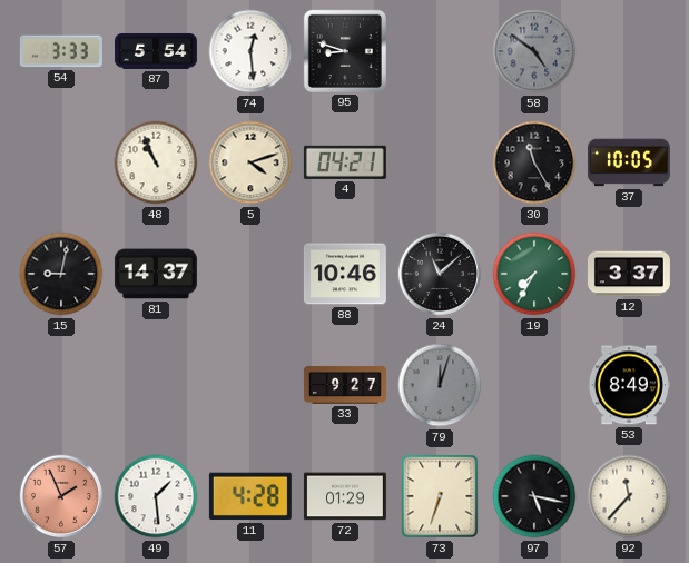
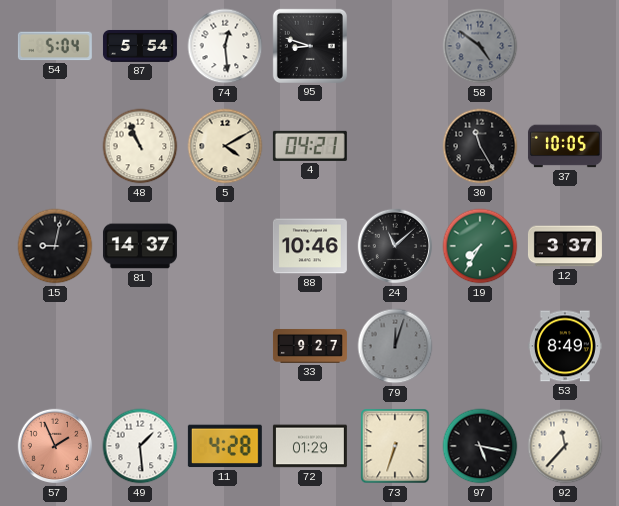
54: 3:33 -> 5:04
5: 4:12 -> 4:10
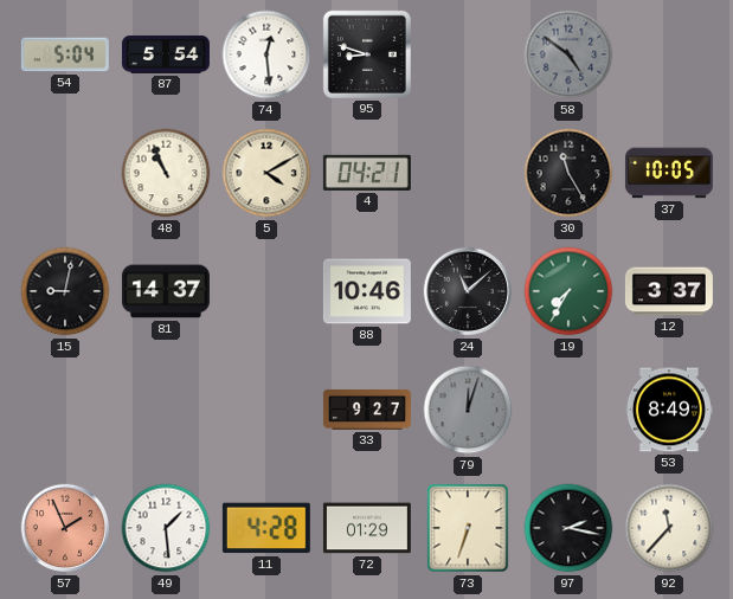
97: 5:17 -> 2:17
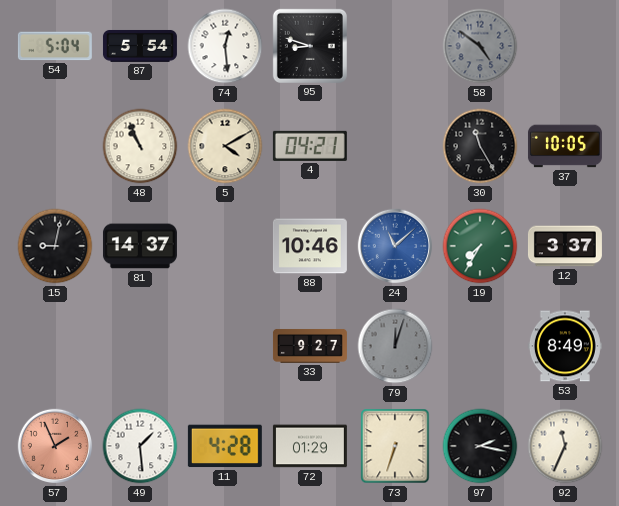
24 dial: black -> blue
92: 11:37 -> 11:34
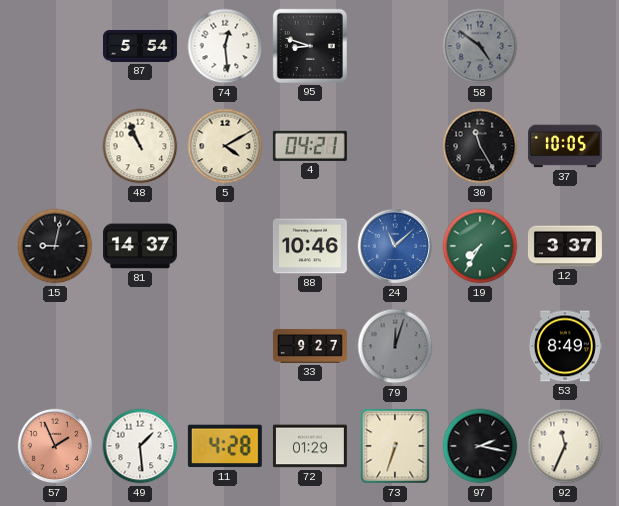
54: 5:04 -> none
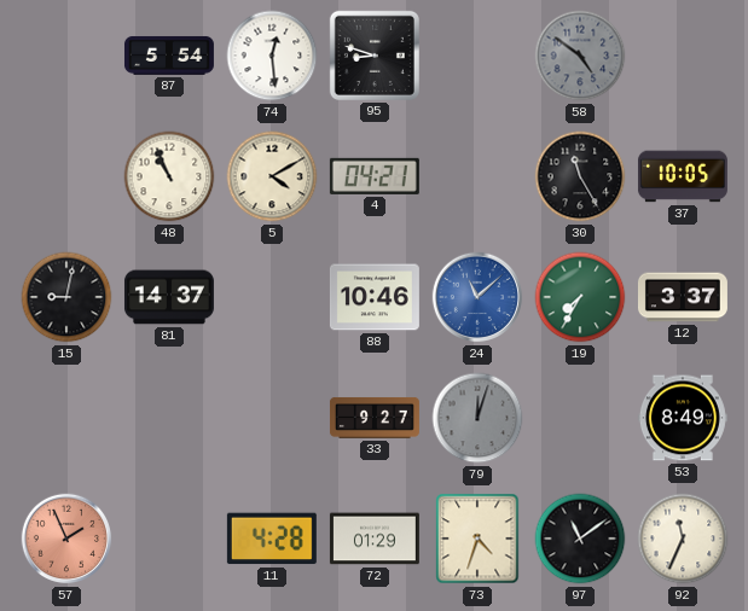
49: 1:29 -> none
73: 6:33 -> 4:33
97: 2:17 -> 11:09
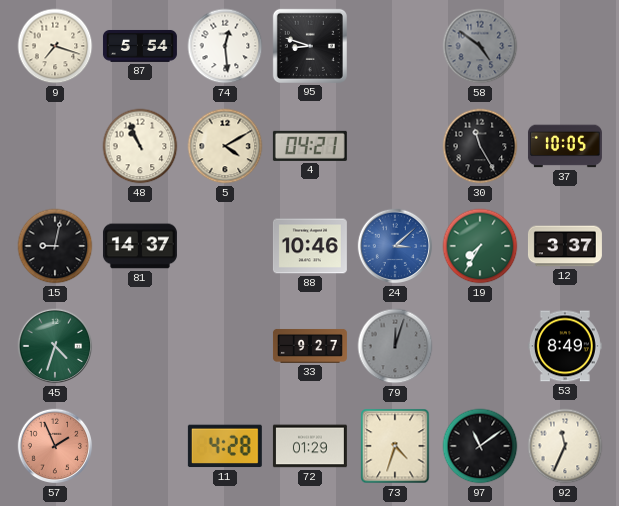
9: none -> 7:18
24: 11:08 -> 3:08
45: none -> 4:33
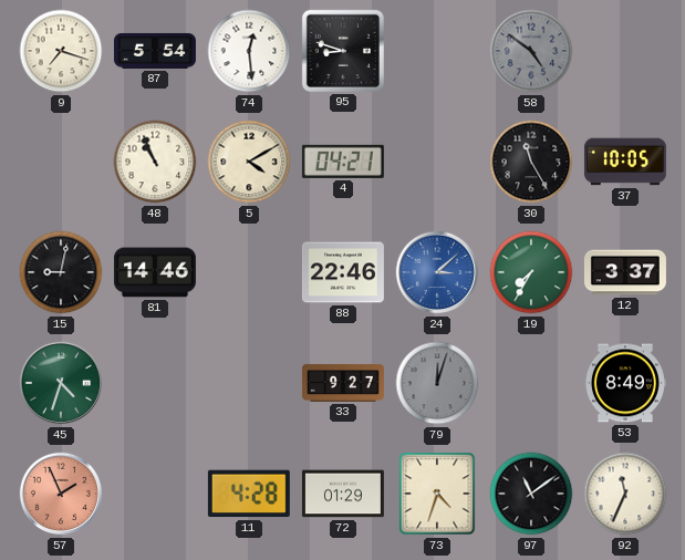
81: 14:37 -> 14:46
88: 10:46 -> 22:46
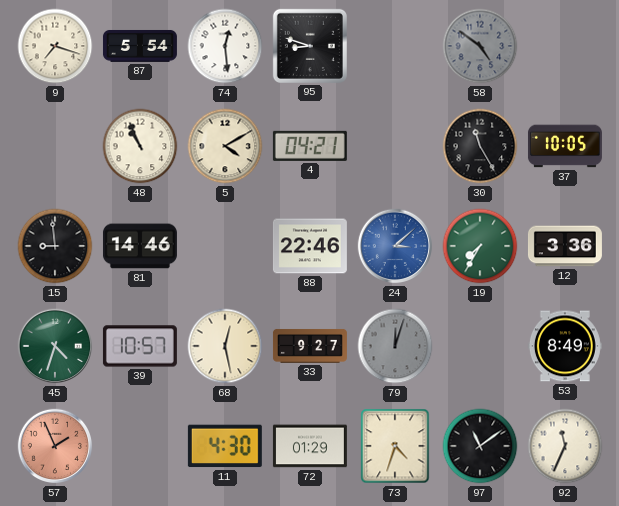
15: 9:02 -> 8:59
12: 3:37 -> 3:36
39: none -> 10:57
68: none -> 12:28
11: 4:28 -> 4:30
